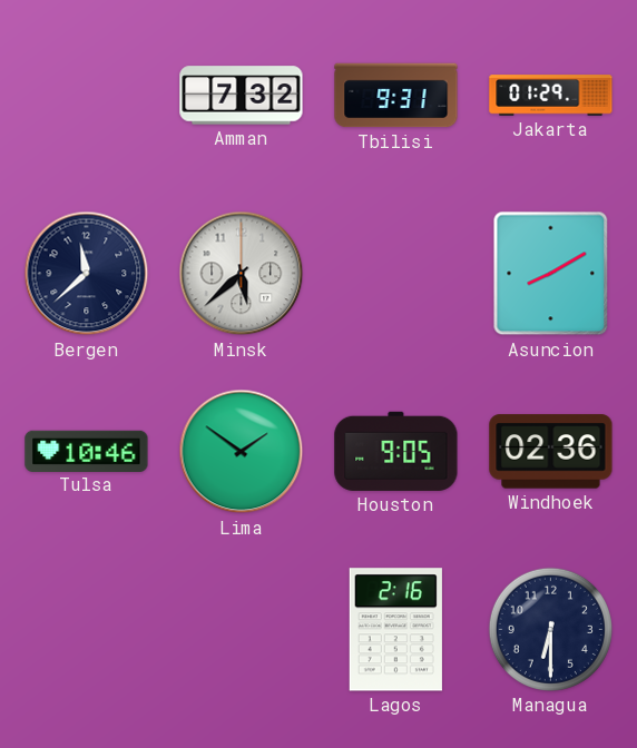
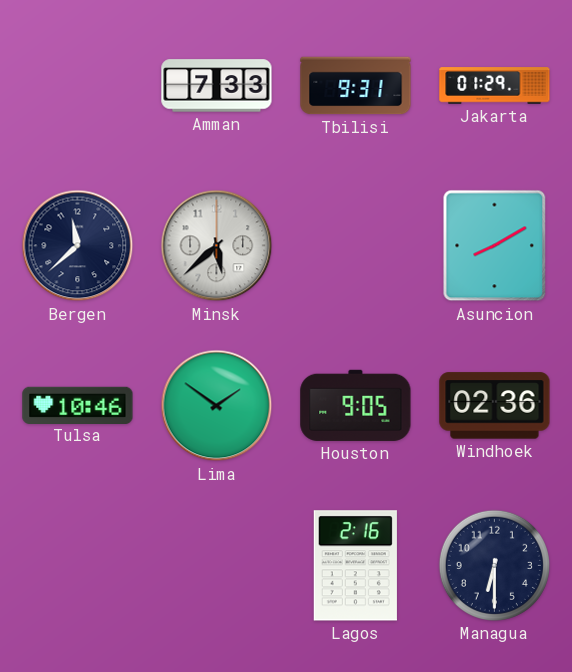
Amman: 7:32 -> 7:33
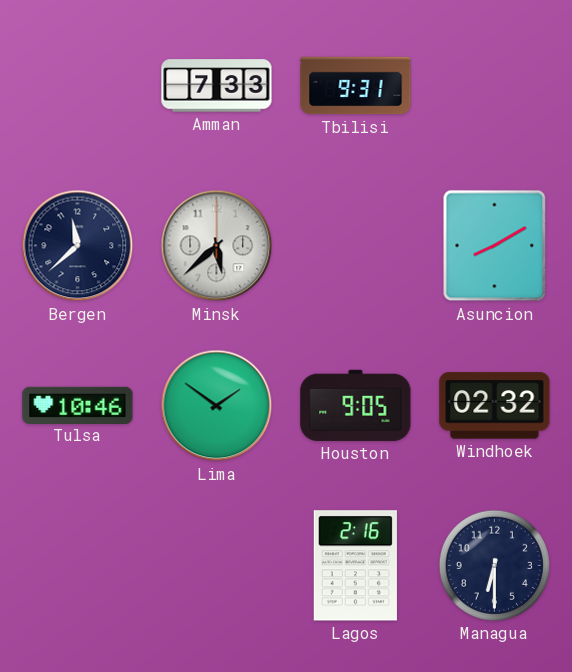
Jakarta: 01:29 -> none
Windhoek: 02:36 -> 02:32
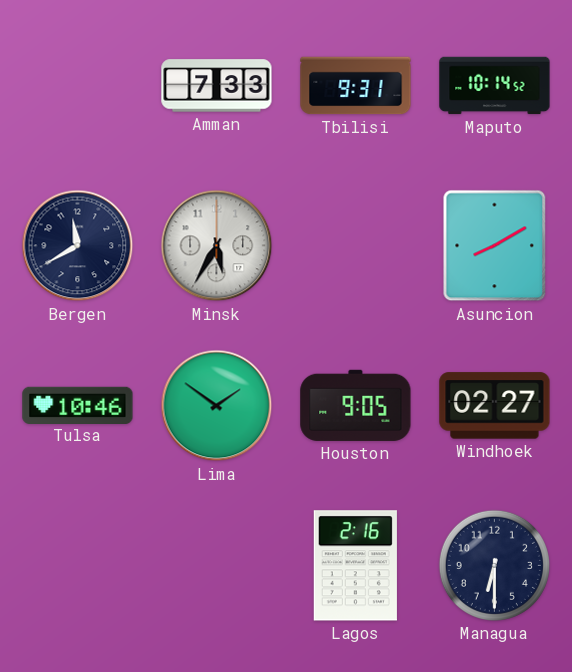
Maputo: none -> 10:14
Bergen: 11:38 -> 11:40
Minsk: 5:38 -> 5:35
Windhoek: 02:32 -> 02:27
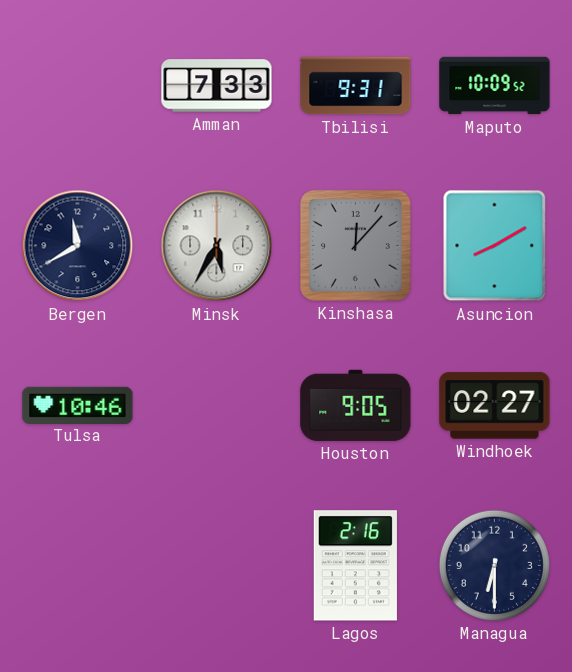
Maputo: 10:14 -> 10:09
Kinshasa: none -> 12:07
Lima: 1:51 -> none
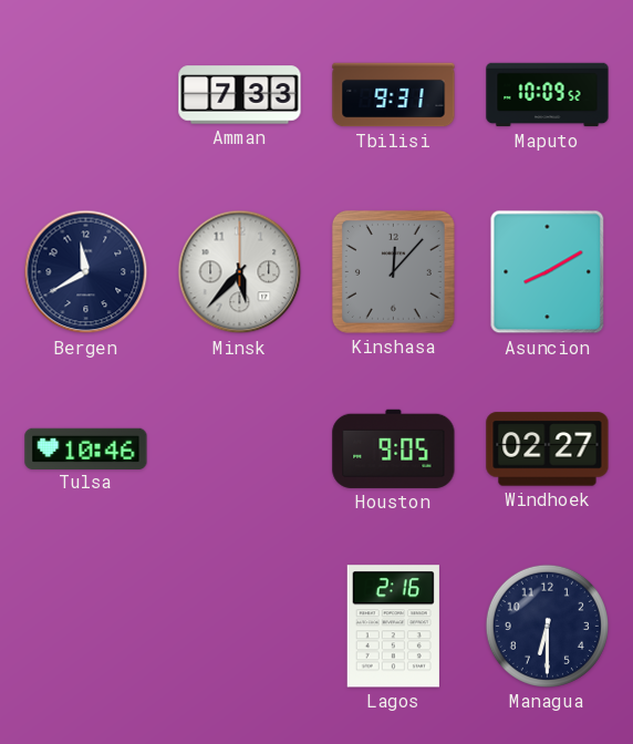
Minsk: 5:35 -> 5:37
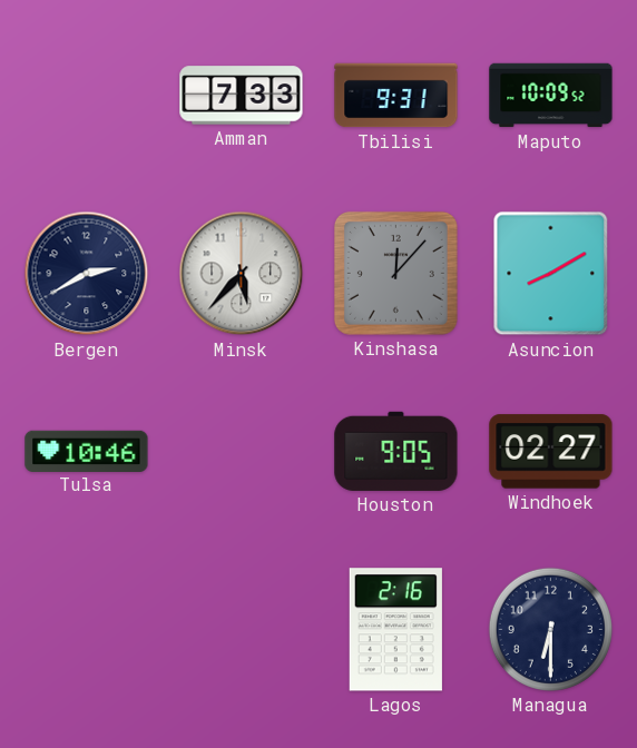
Bergen: 11:40 -> 2:40
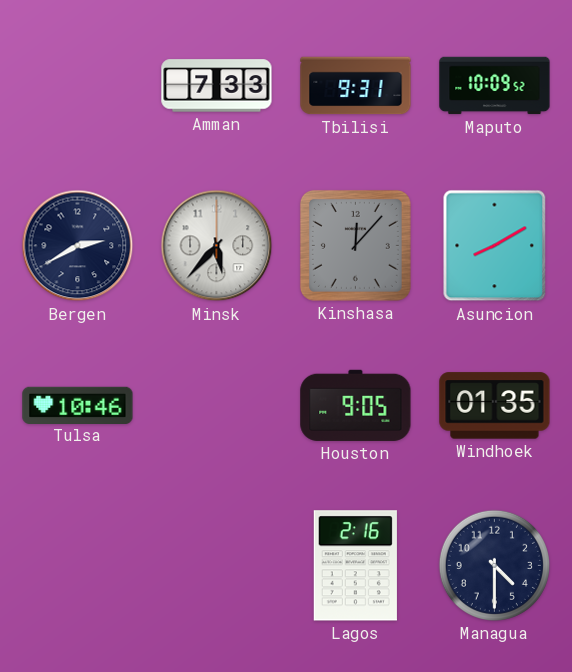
Windhoek: 02:27 -> 01:35
Managua: 6:30 -> 4:30
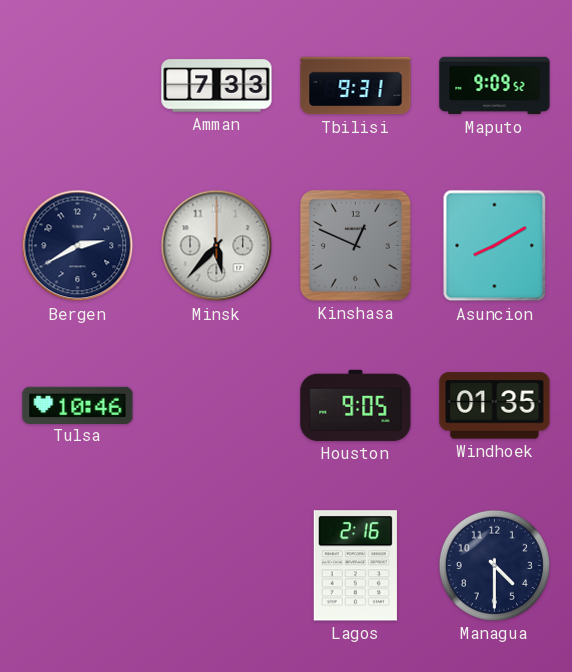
Maputo: 10:09 -> 9:09
Kinshasa: 12:07 -> 12:49
